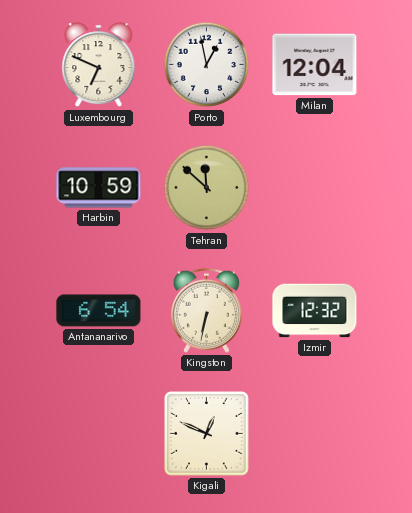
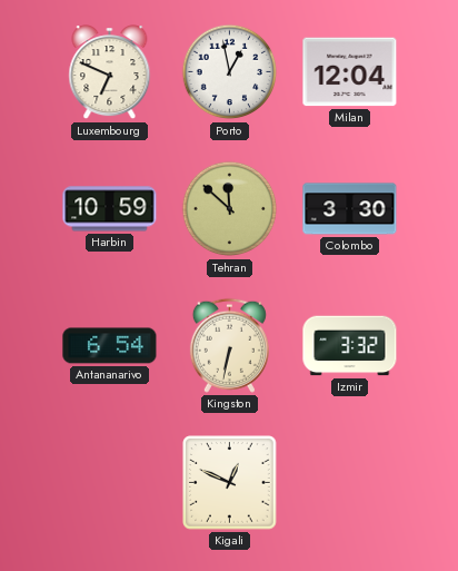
Colombo: none -> 3:30
Izmir: 12:32 -> 3:32
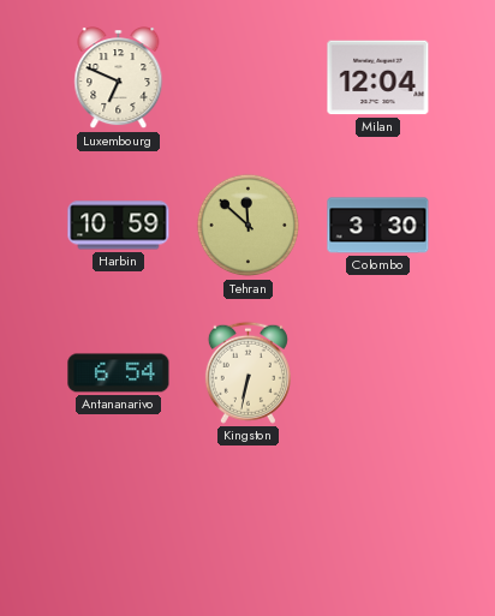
Porto: 12:58 -> none
Izmir: 3:32 -> none
Kigali: 12:49 -> none
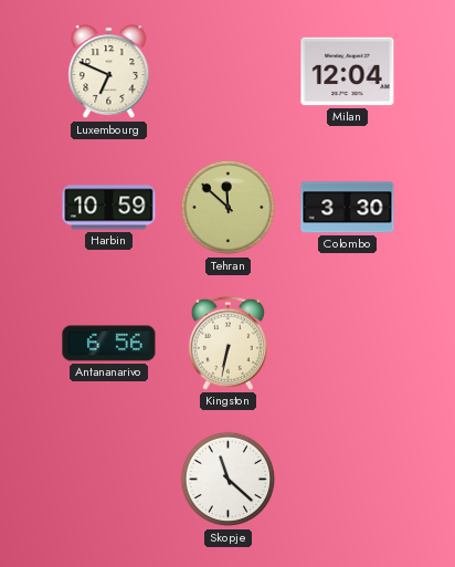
Antananarivo: 6:54 -> 6:56
Skopje: none -> 11:22
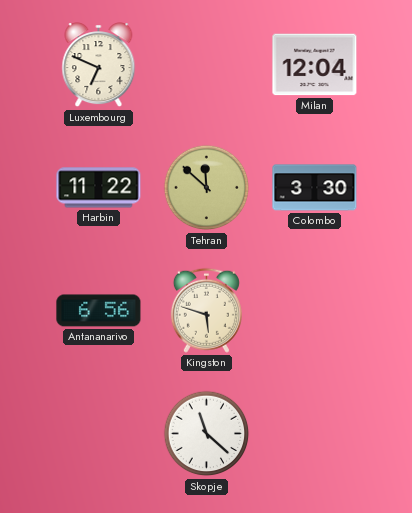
Harbin: 10:59 -> 11:22
Kingston: 6:32 -> 5:48
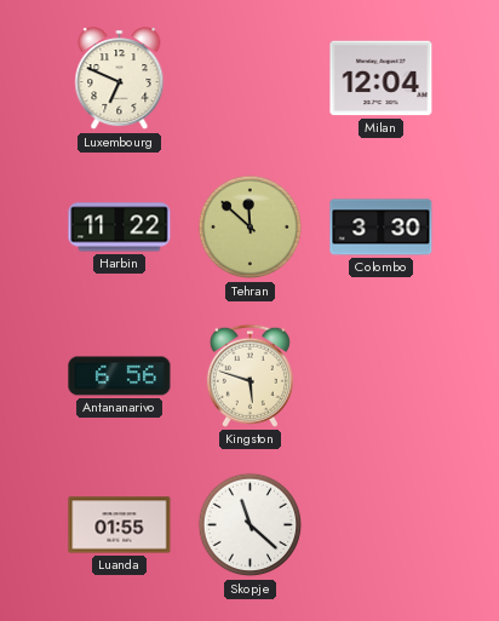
Luanda: none -> 01:55
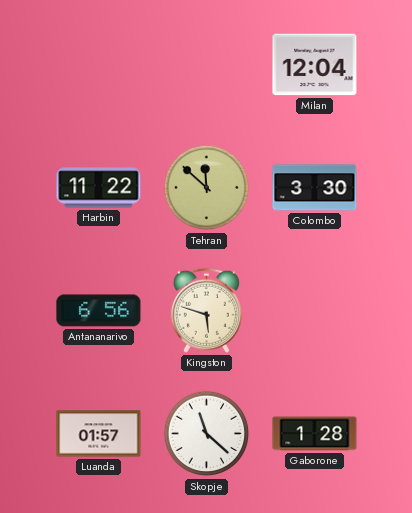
Luxembourg: 6:49 -> none
Luanda: 01:55 -> 01:57
Gaborone: none -> 1:28
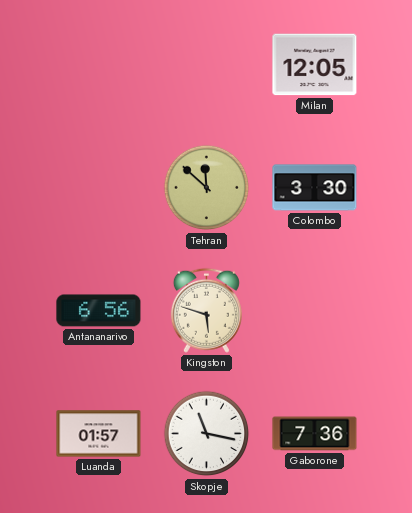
Milan: 12:04 -> 12:05
Harbin: 11:22 -> none
Skopje: 11:22 -> 11:17
Gaborone: 1:28 -> 7:36
